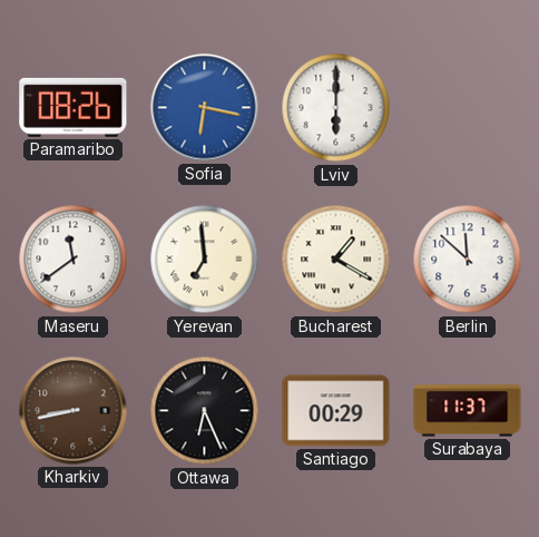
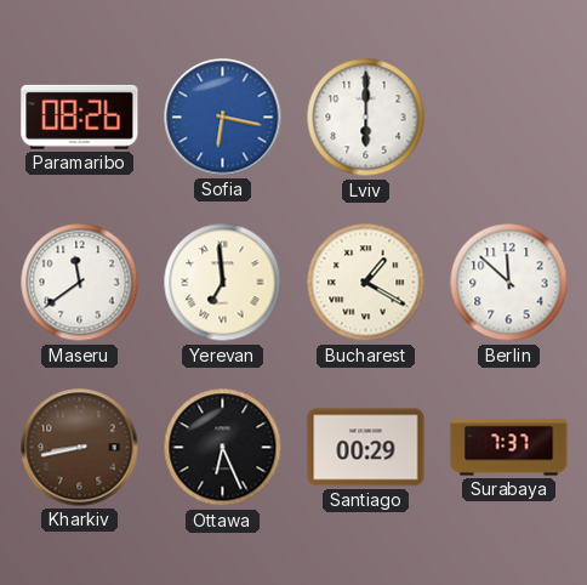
Surabaya: 11:37 -> 7:37
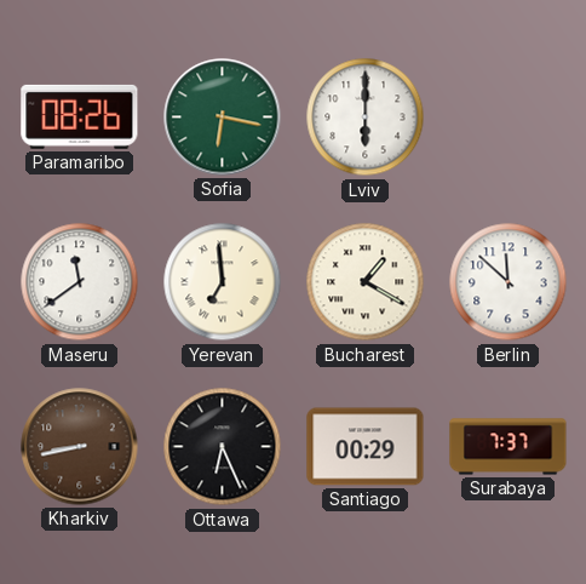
Sofia dial: blue -> green
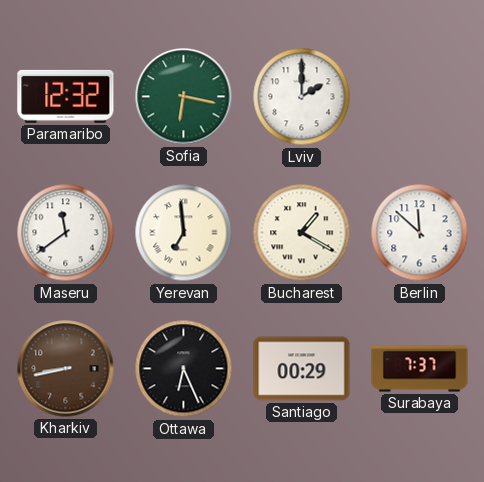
Paramaribo: 08:26 -> 12:32
Lviv: 6:00 -> 2:00
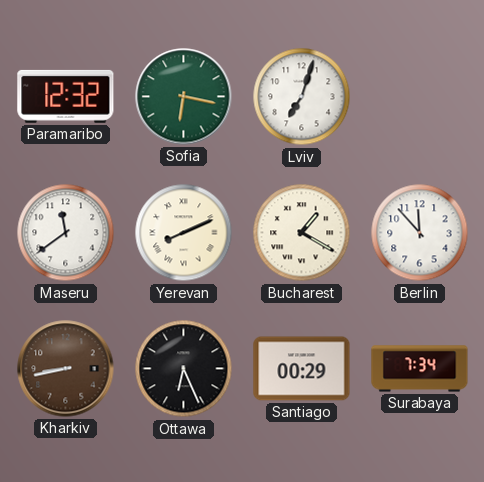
Lviv: 2:00 -> 7:03
Yerevan: 6:59 -> 8:11
Berlin: 11:52 -> 11:53
Surabaya: 7:37 -> 7:34
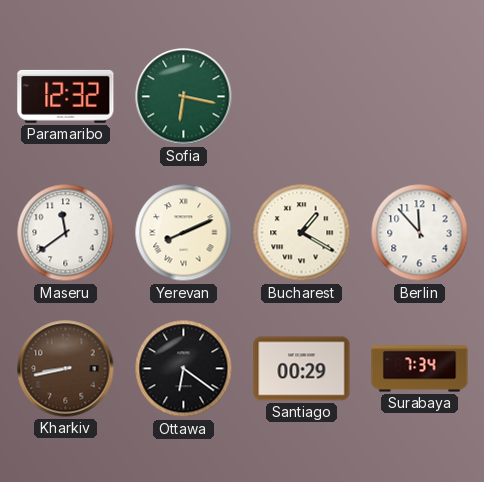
Lviv: 7:03 -> none
Ottawa: 6:26 -> 6:21
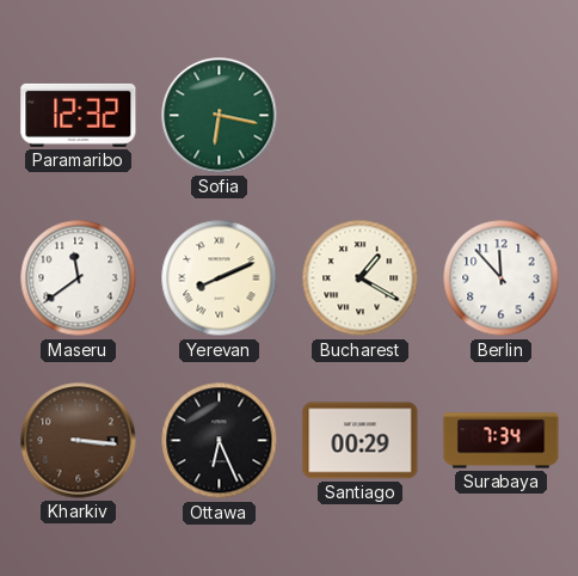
Kharkiv: 8:43 -> 3:16
Ottawa: 6:21 -> 6:26
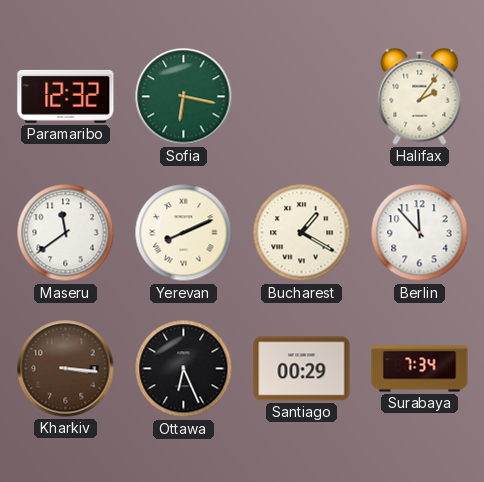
Halifax: none -> 2:06
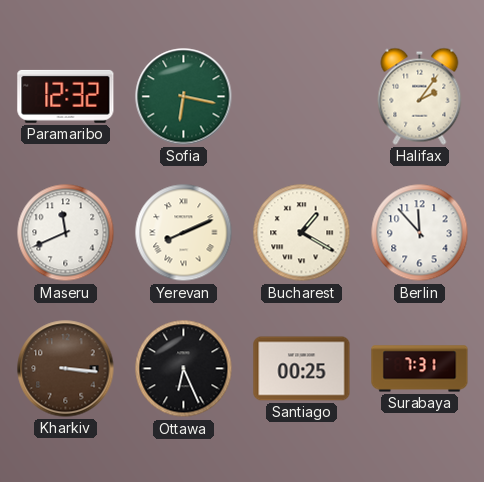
Maseru: 11:39 -> 11:41
Santiago: 00:29 -> 00:25
Surabaya: 7:34 -> 7:31
